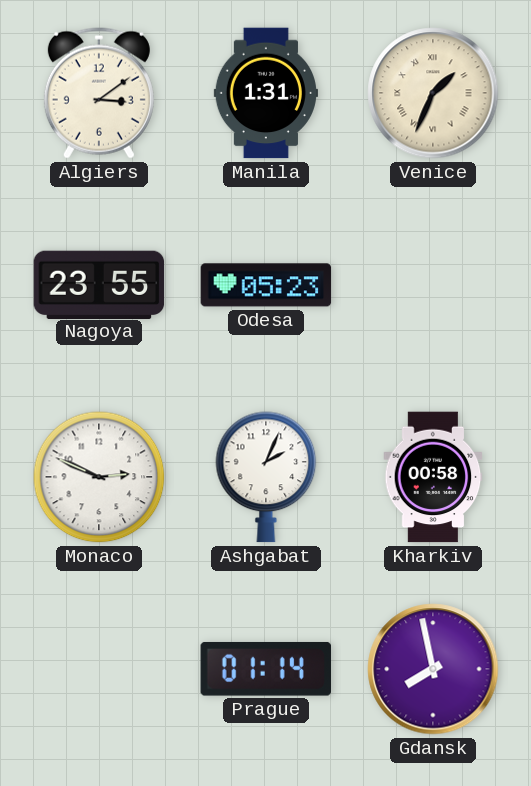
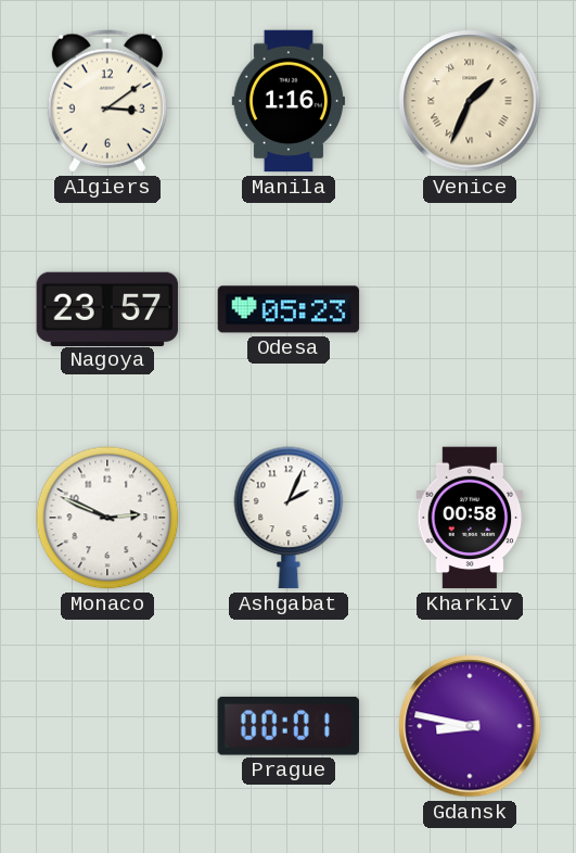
Manila: 1:31 -> 1:16
Nagoya: 23:55 -> 23:57
Prague: 01:14 -> 00:01
Gdansk: 7:58 -> 8:47
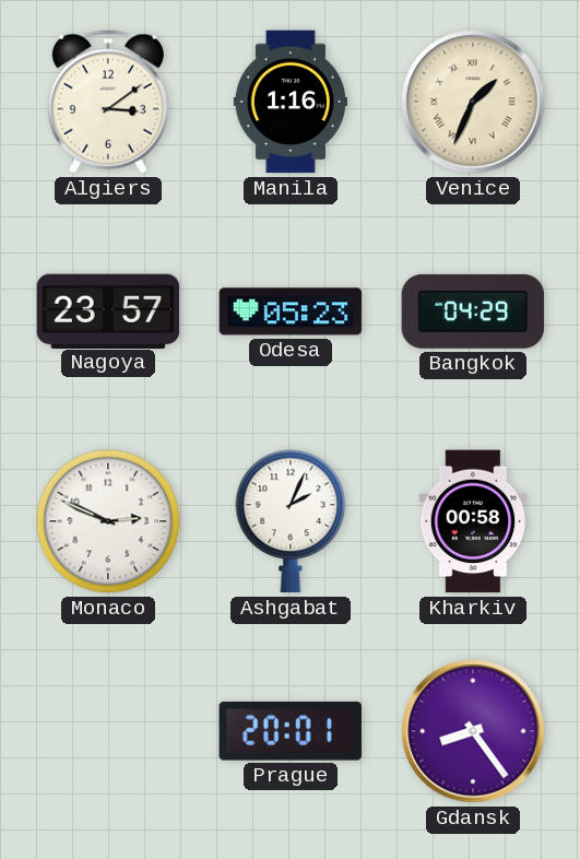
Bangkok: none -> 04:29
Prague: 00:01 -> 20:01
Gdansk: 8:47 -> 8:24
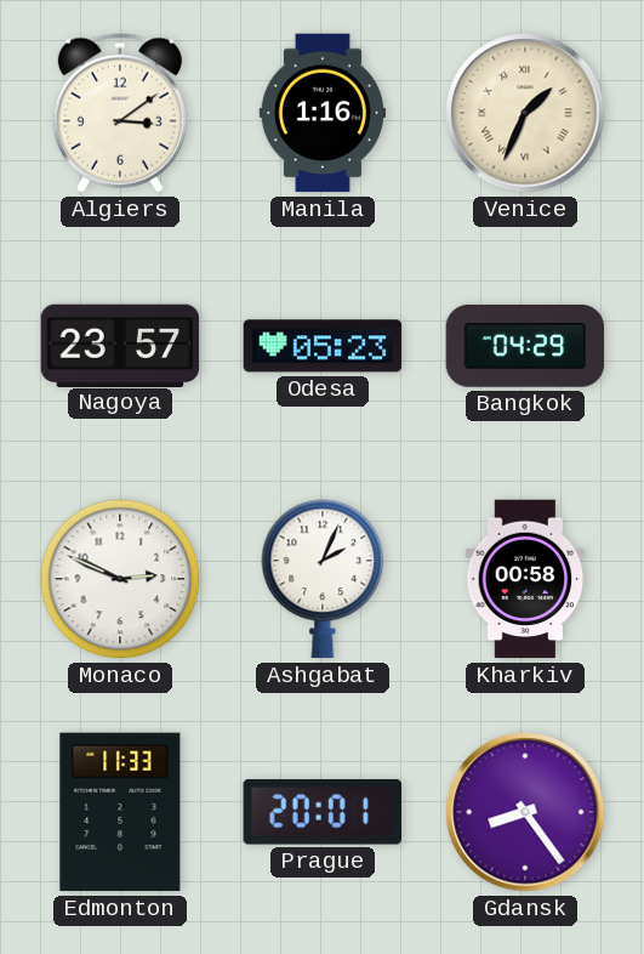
Edmonton: none -> 11:33
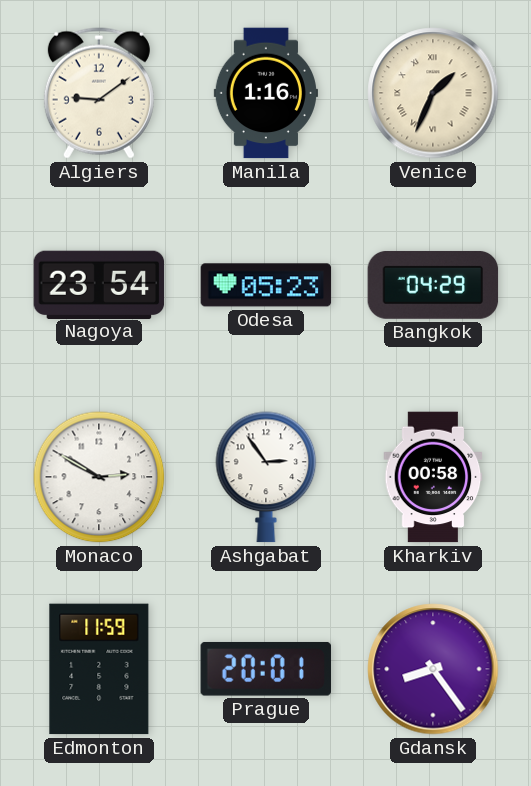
Algiers: 3:09 -> 9:09
Nagoya: 23:57 -> 23:54
Monaco: 2:49 -> 2:50
Ashgabat: 2:04 -> 2:54
Edmonton: 11:33 -> 11:59
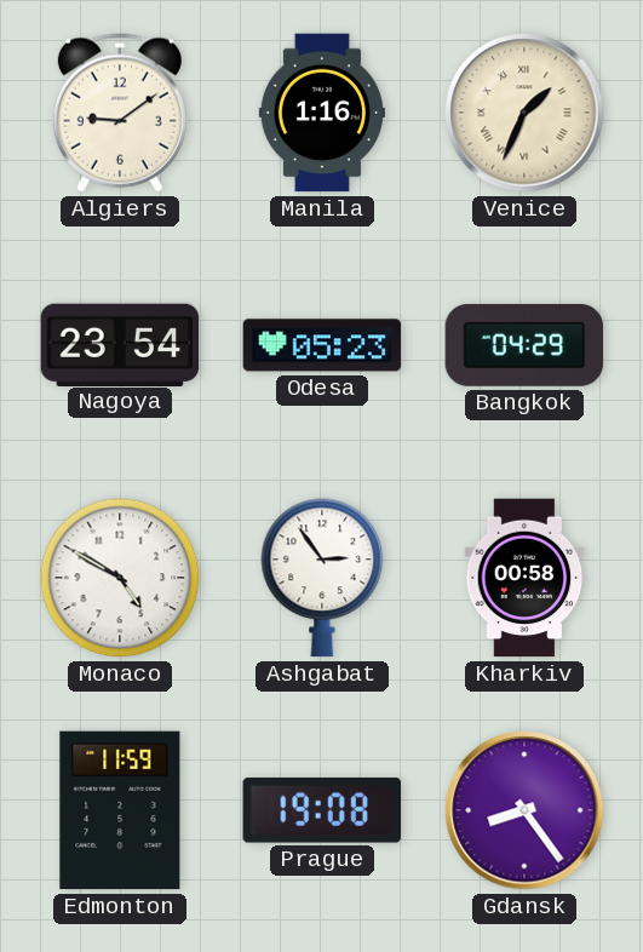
Monaco: 2:50 -> 4:50
Prague: 20:01 -> 19:08
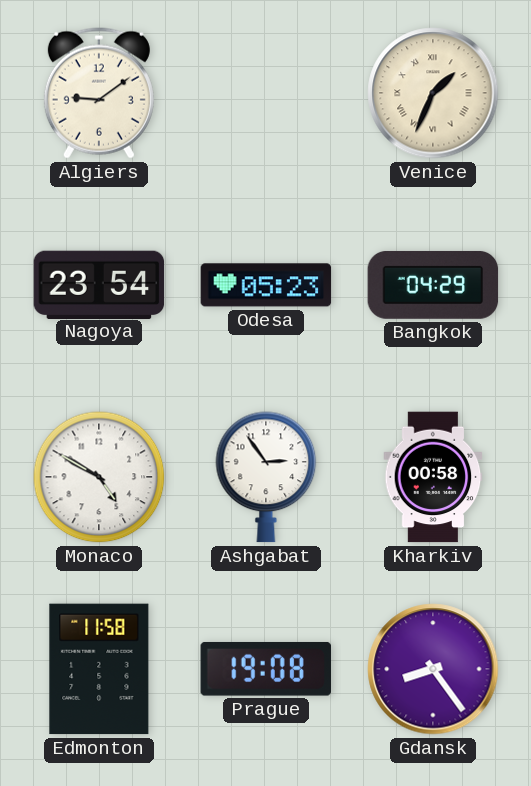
Manila: 1:16 -> none
Edmonton: 11:59 -> 11:58
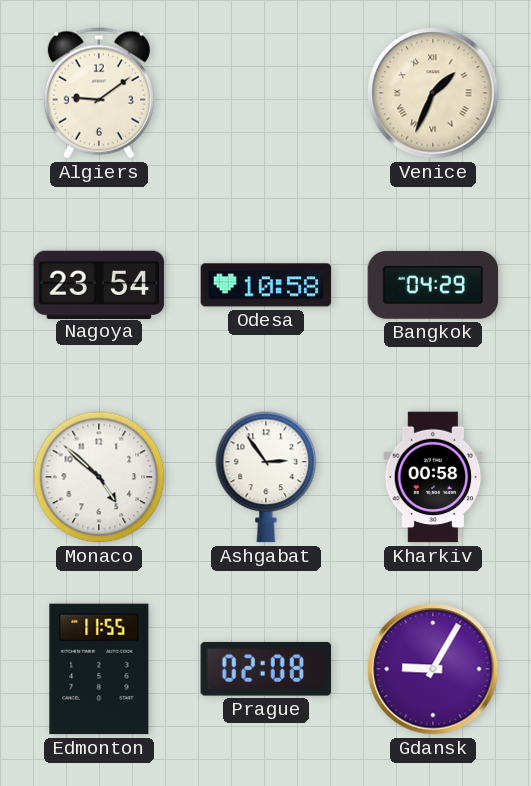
Odesa: 05:23 -> 10:58
Monaco: 4:50 -> 4:52
Edmonton: 11:58 -> 11:55
Prague: 19:08 -> 02:08
Gdansk: 8:24 -> 9:05
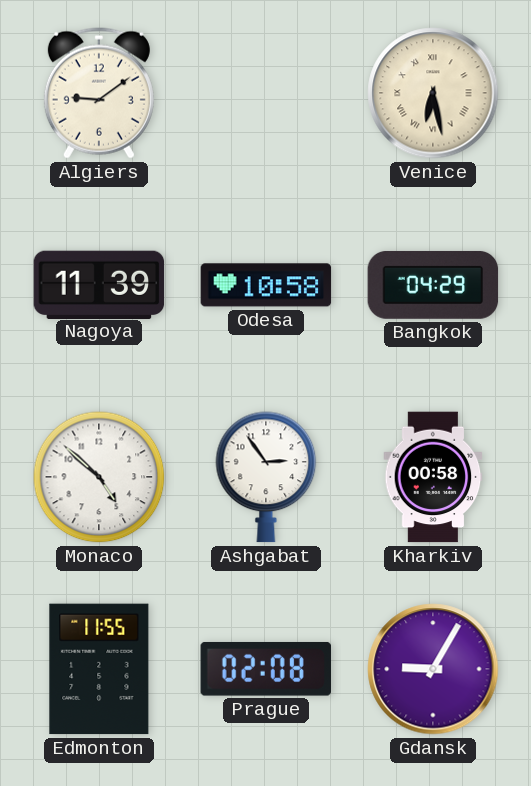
Venice: 1:34 -> 6:28
Nagoya: 23:54 -> 11:39
